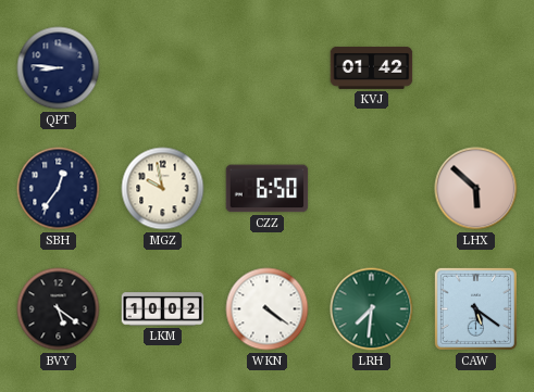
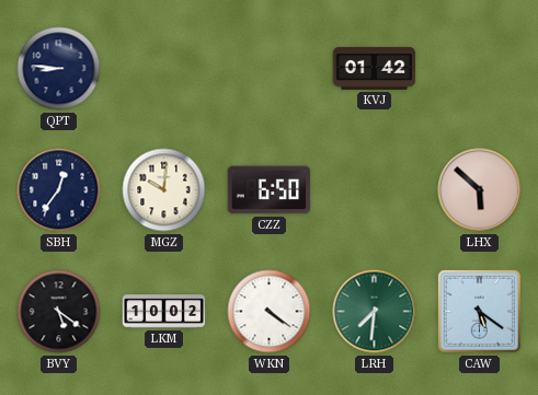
MGZ: 9:58 -> 10:01
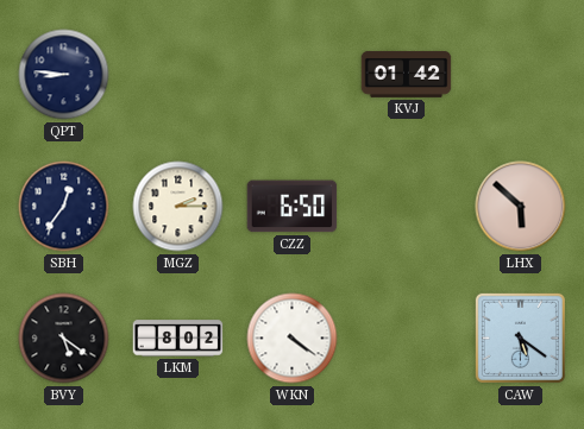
MGZ: 10:01 -> 2:15
LKM: 10:02 -> 8:02
LRH: 7:31 -> none
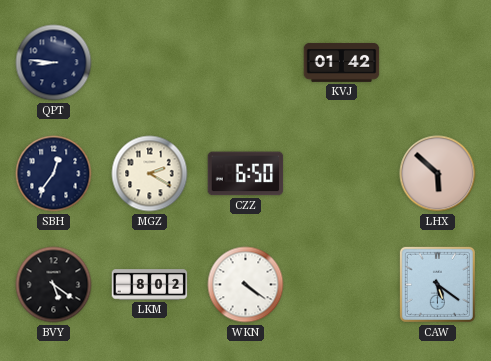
MGZ: 2:15 -> 2:20
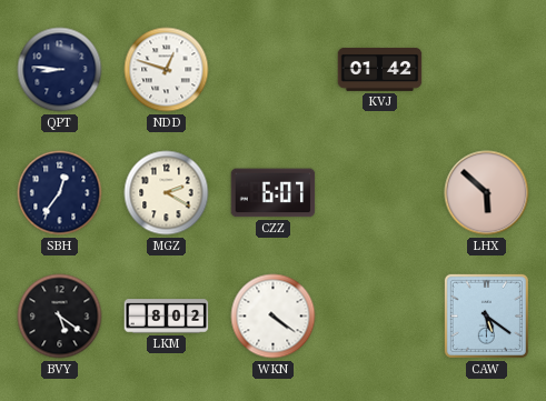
NDD: none -> 12:48
CZZ: 6:50 -> 6:07
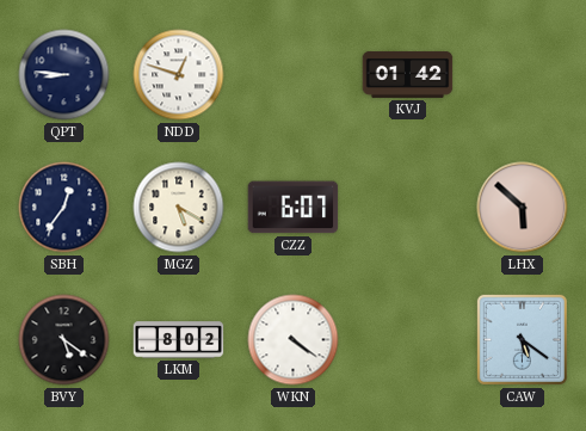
MGZ: 2:20 -> 5:20
